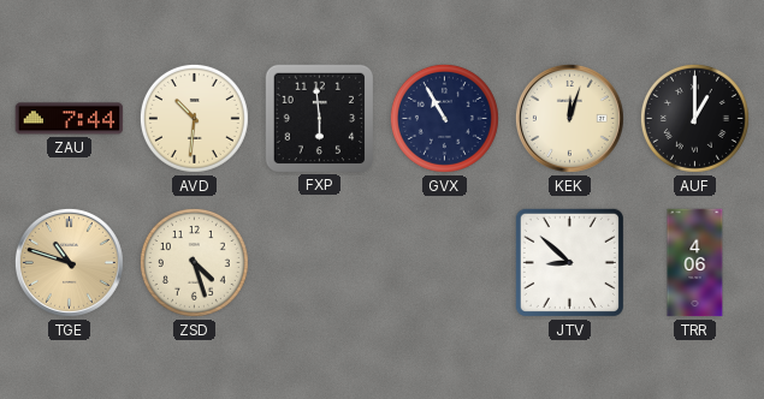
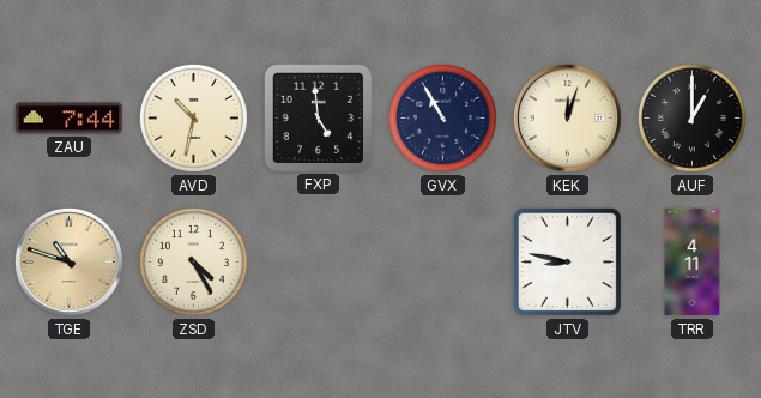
AVD: 10:31 -> 10:32
FXP: 5:59 -> 4:59
ZSD: 4:27 -> 4:25
JTV: 8:52 -> 8:47
TRR: 4:06 -> 4:11
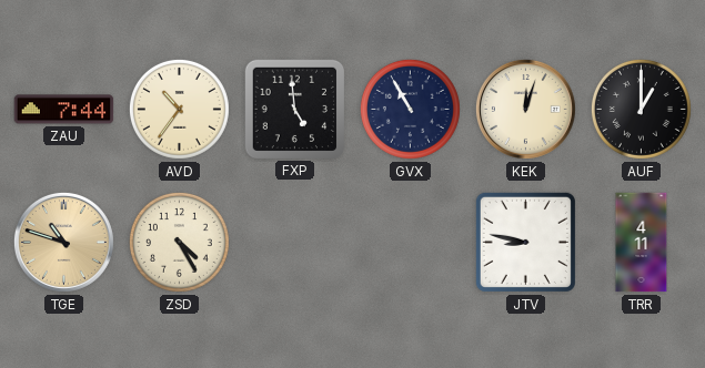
AVD: 10:32 -> 10:36
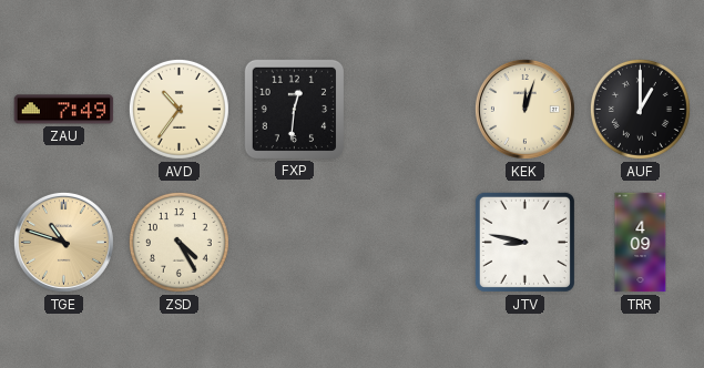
ZAU: 7:44 -> 7:49
FXP: 4:59 -> 12:31
GVX: 10:55 -> none
TRR: 4:11 -> 4:09
